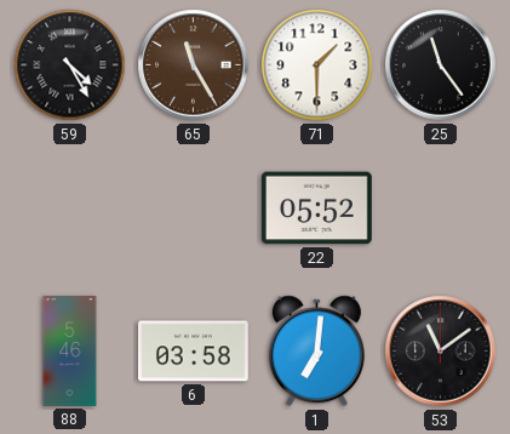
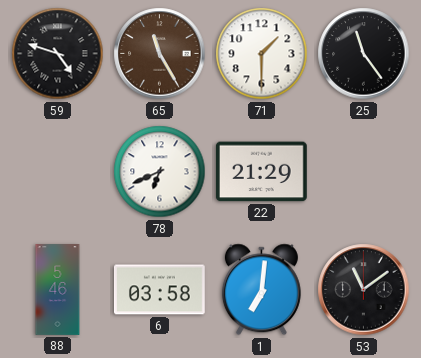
59: 4:25 -> 4:48
78: none -> 6:41
22: 05:52 -> 21:29
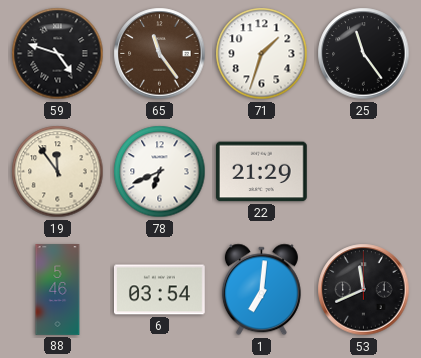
65: 11:25 -> 11:24
71: 1:30 -> 1:33
19: none -> 11:54
6: 03:58 -> 03:54
53: 11:09 -> 11:41
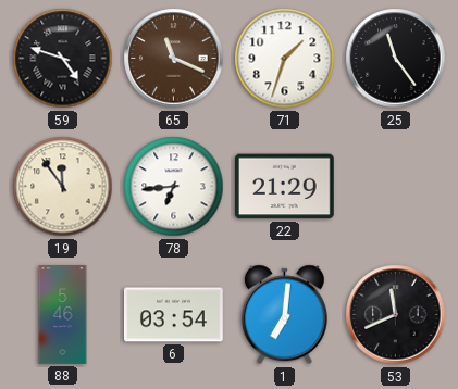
65: 11:24 -> 11:19
78: 6:41 -> 6:44
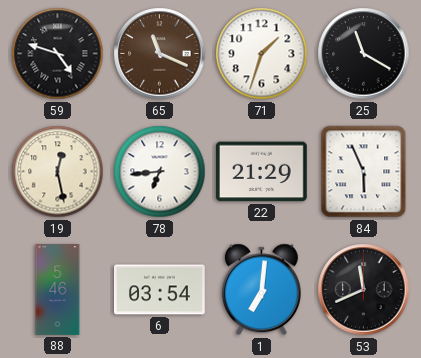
25: 11:24 -> 11:20
19: 11:54 -> 12:28
84: none -> 5:56
